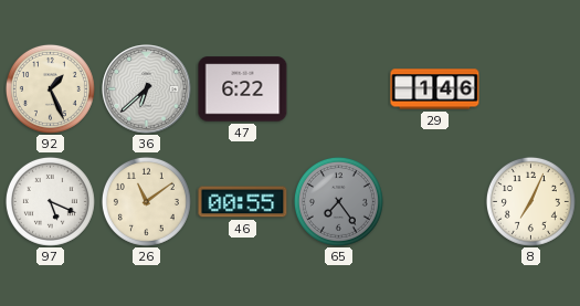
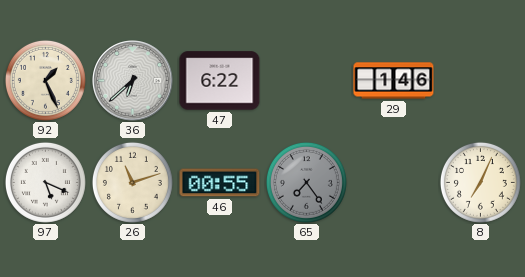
26: 11:09 -> 11:12
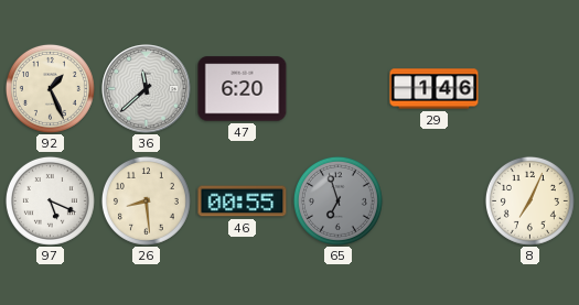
36: 6:38 -> 11:38
47: 6:22 -> 6:20
26: 11:12 -> 8:29
65: 7:24 -> 6:57
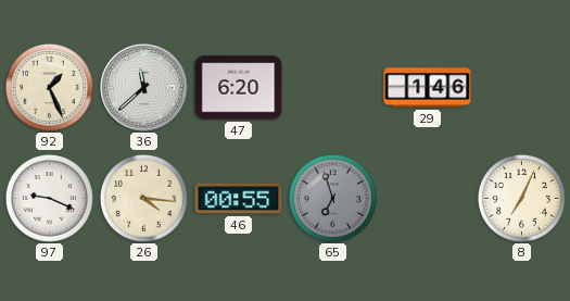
97: 5:19 -> 9:19
26: 8:29 -> 4:16
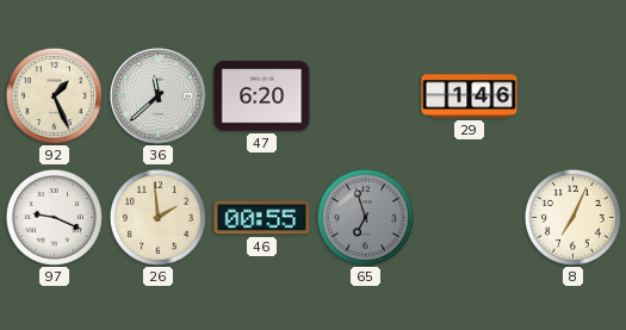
26: 4:16 -> 1:59
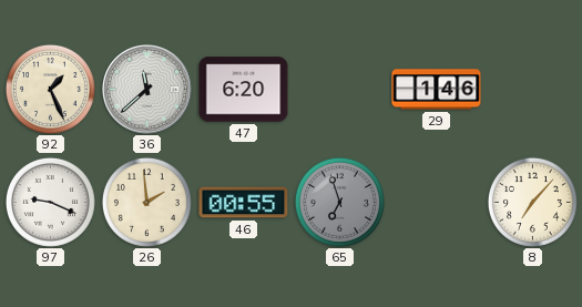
8: 7:04 -> 7:07
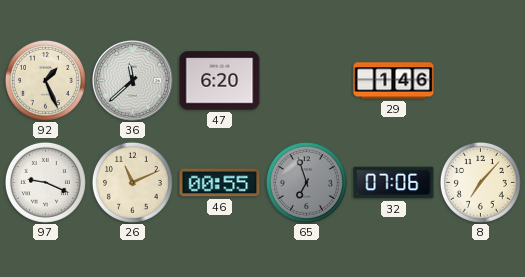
26: 1:59 -> 11:11
32: none -> 07:06
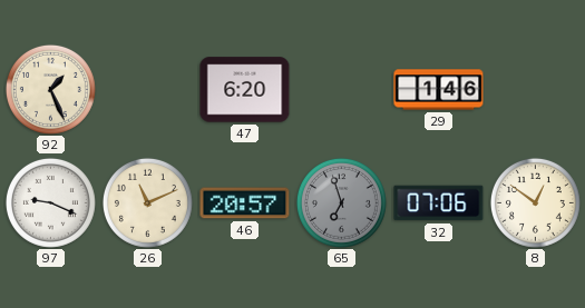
36: 11:38 -> none
46: 00:55 -> 20:57
8: 7:07 -> 12:51
